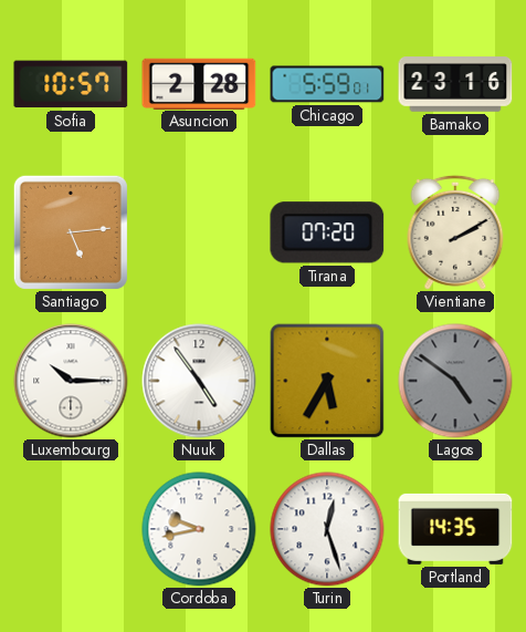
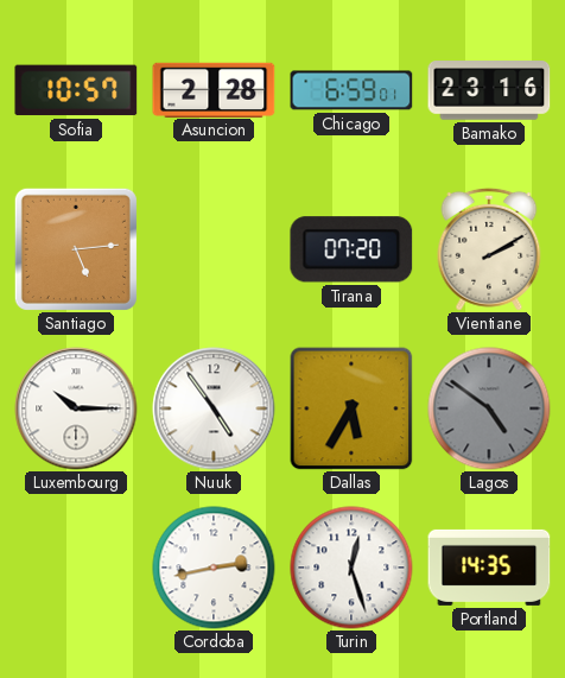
Chicago: 5:59 -> 6:59
Cordoba: 9:43 -> 2:43
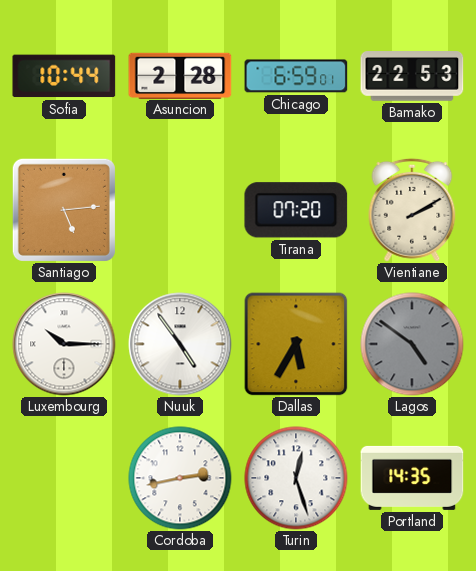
Sofia: 10:57 -> 10:44
Bamako: 23:16 -> 22:53
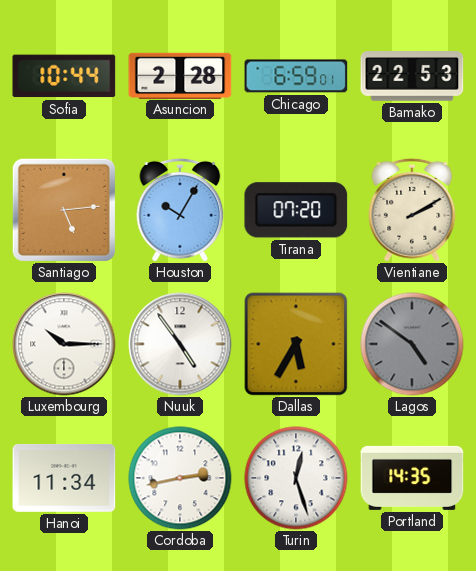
Houston: none -> 10:05
Hanoi: none -> 11:34
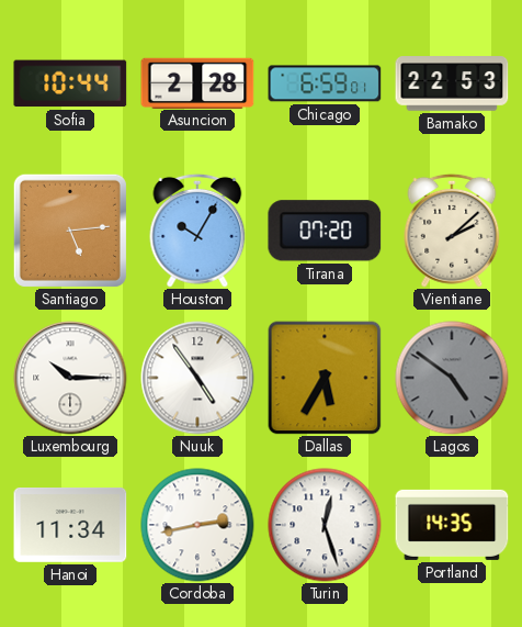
Vientiane: 2:10 -> 2:08
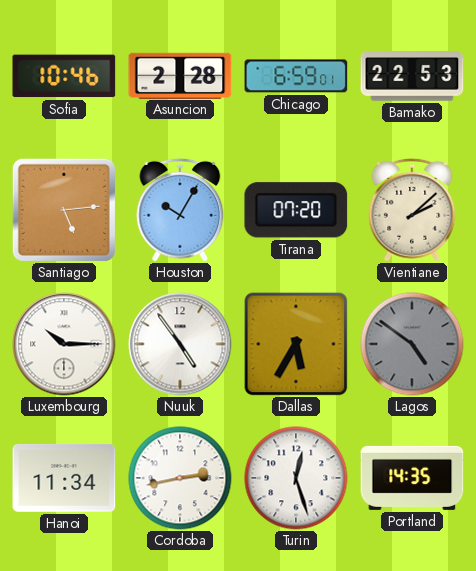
Sofia: 10:44 -> 10:46
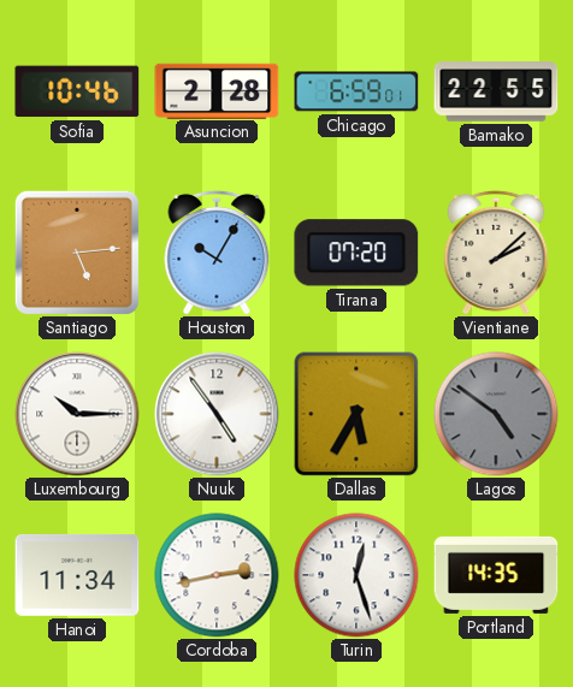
Bamako: 22:53 -> 22:55
